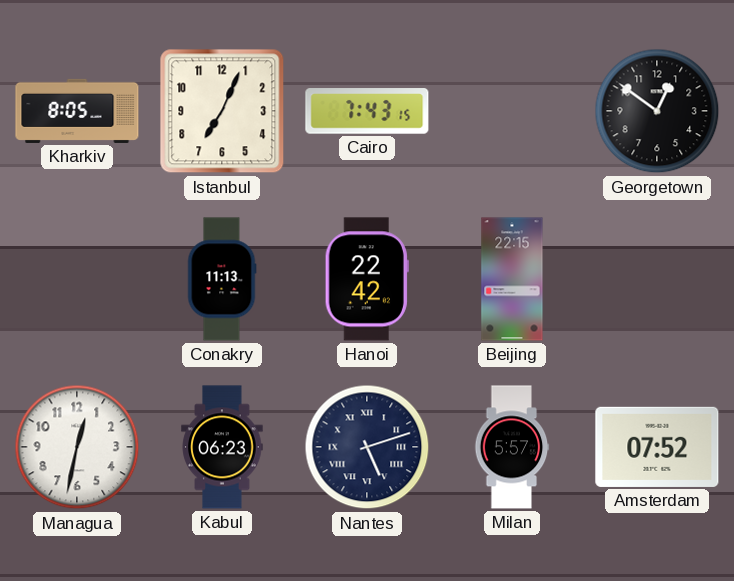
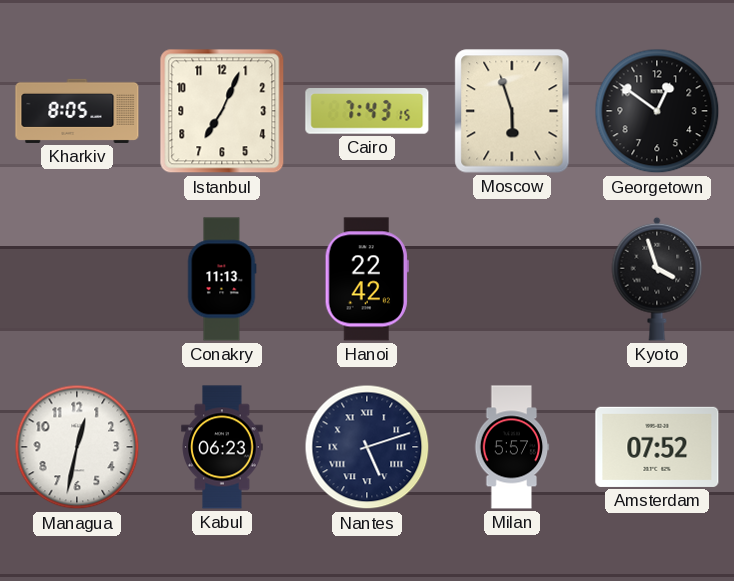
Moscow: none -> 5:57
Beijing: 22:15 -> none
Kyoto: none -> 3:57
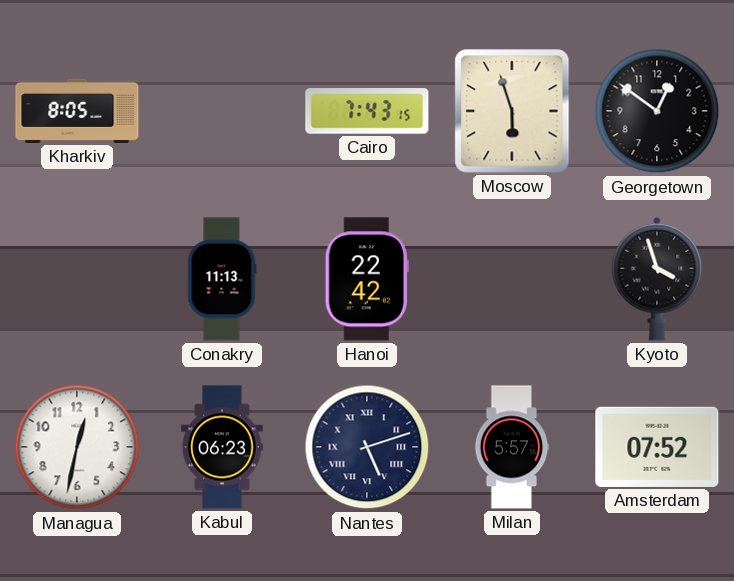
Istanbul: 7:04 -> none
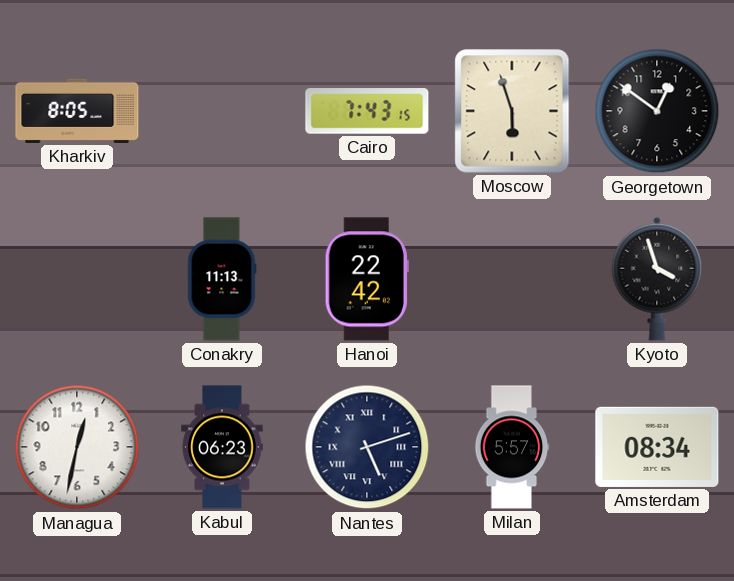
Amsterdam: 07:52 -> 08:34
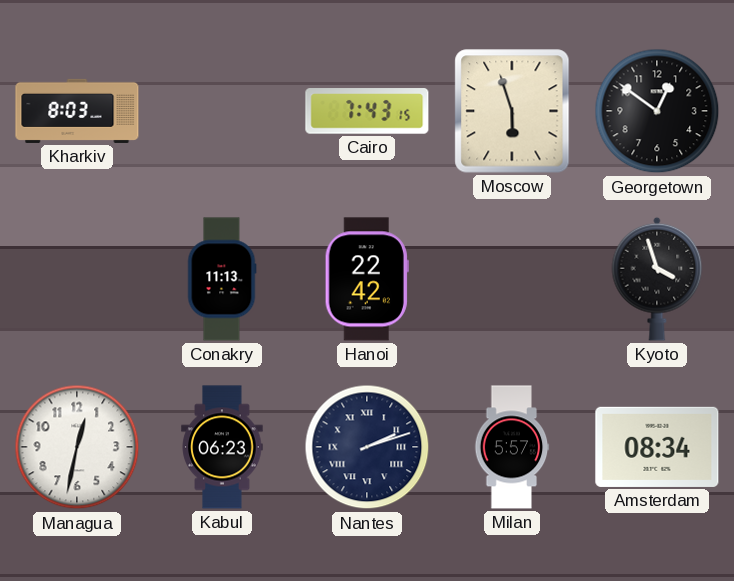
Kharkiv: 8:05 -> 8:03
Nantes: 5:12 -> 2:12
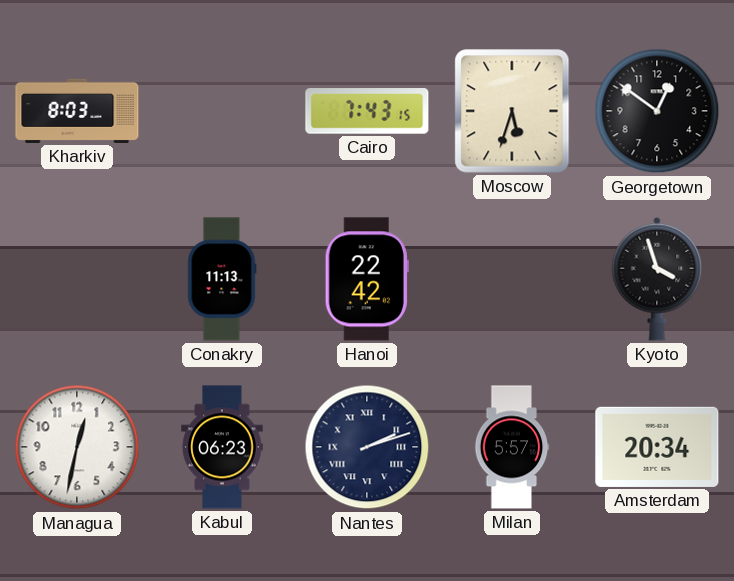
Moscow: 5:57 -> 5:33
Amsterdam: 08:34 -> 20:34
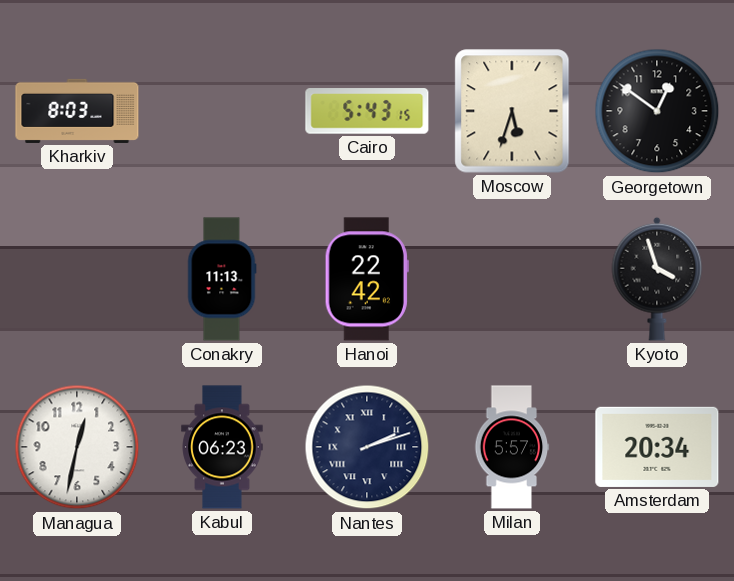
Cairo: 7:43 -> 5:43
